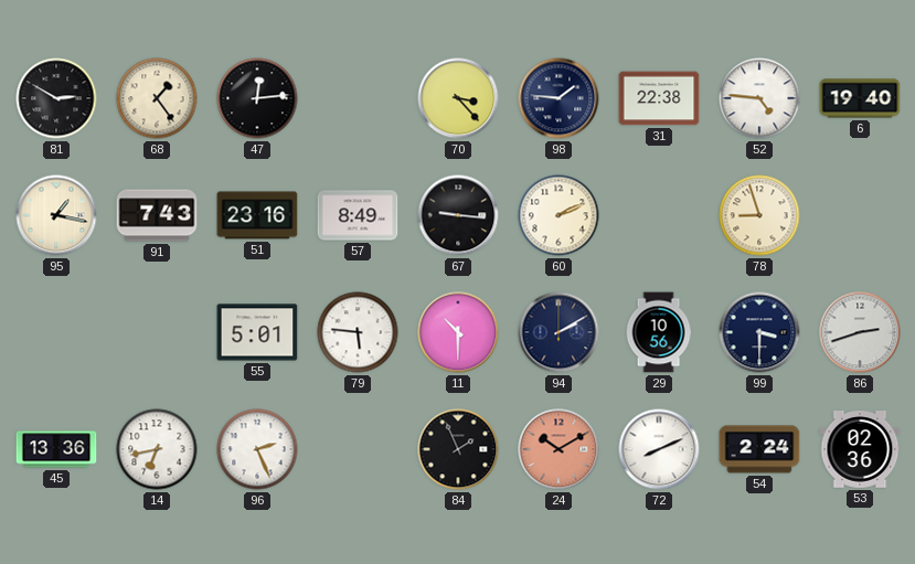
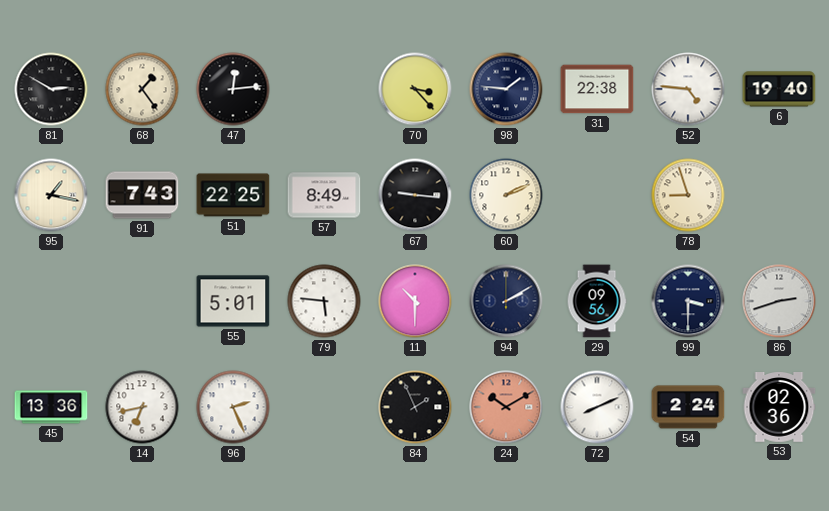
51: 23:16 -> 22:25
29: 10:56 -> 09:56
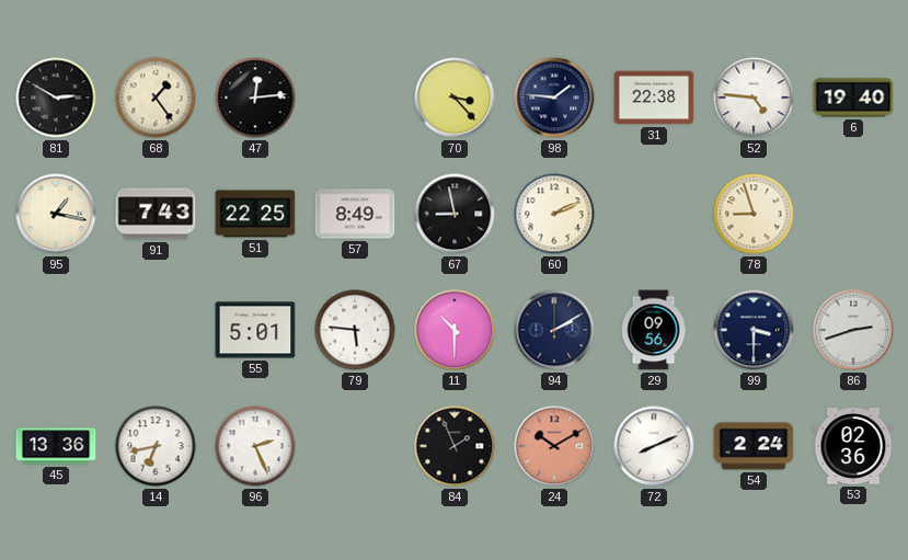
67: 9:16 -> 8:58
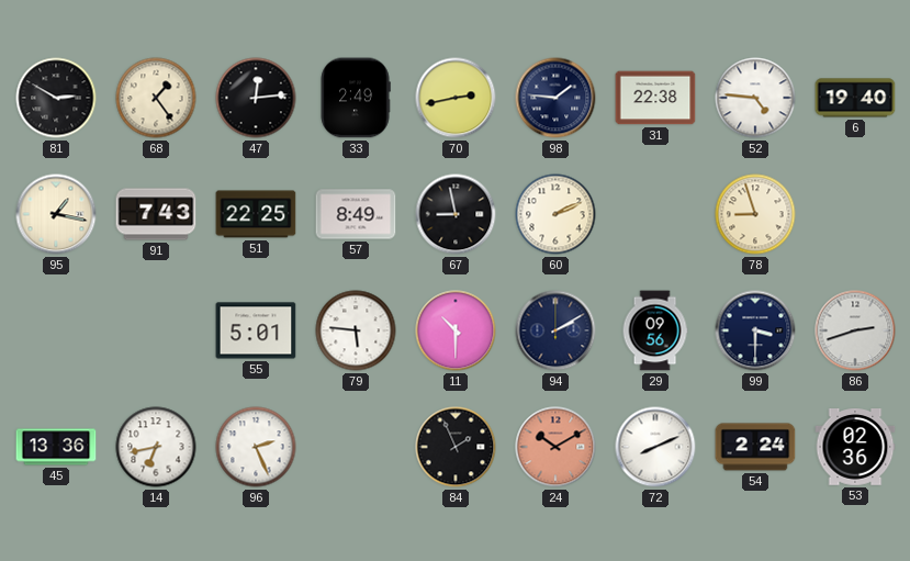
33: none -> 2:49
70: 3:23 -> 2:43
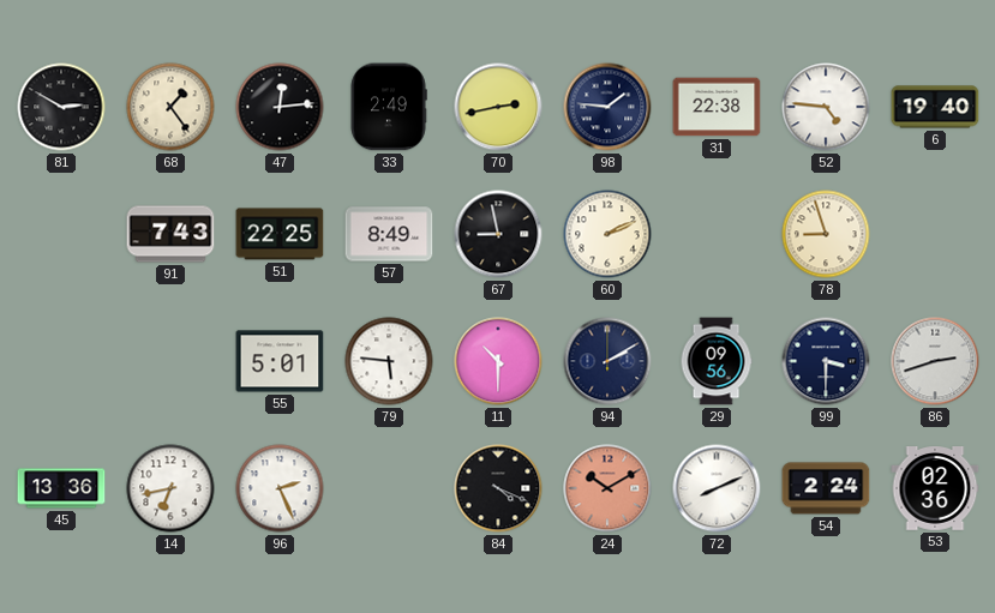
95: 1:17 -> none
84: 1:56 -> 4:19
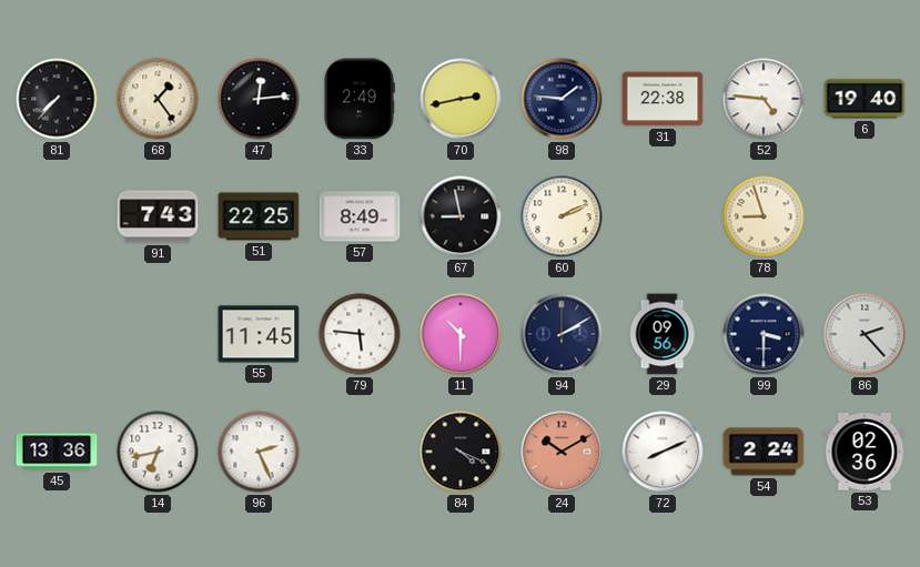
81: 2:50 -> 7:37
55: 5:01 -> 11:45
86: 2:42 -> 2:23
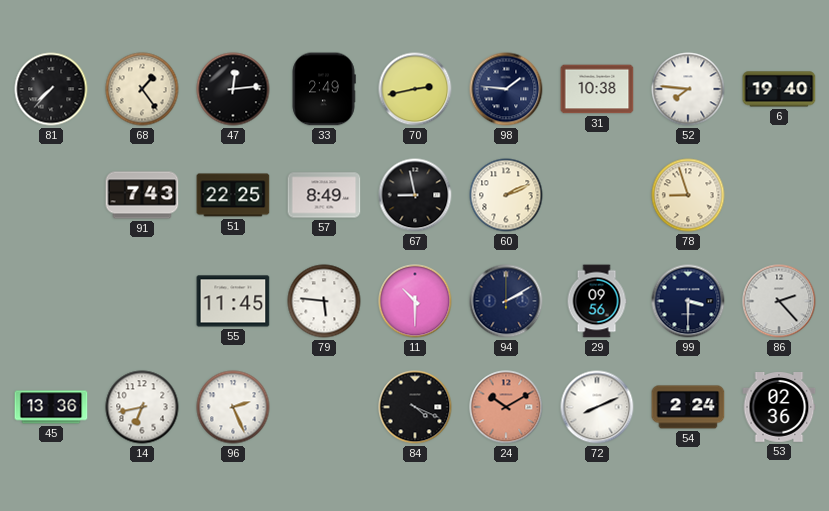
31: 22:38 -> 10:38
52: 4:46 -> 7:46
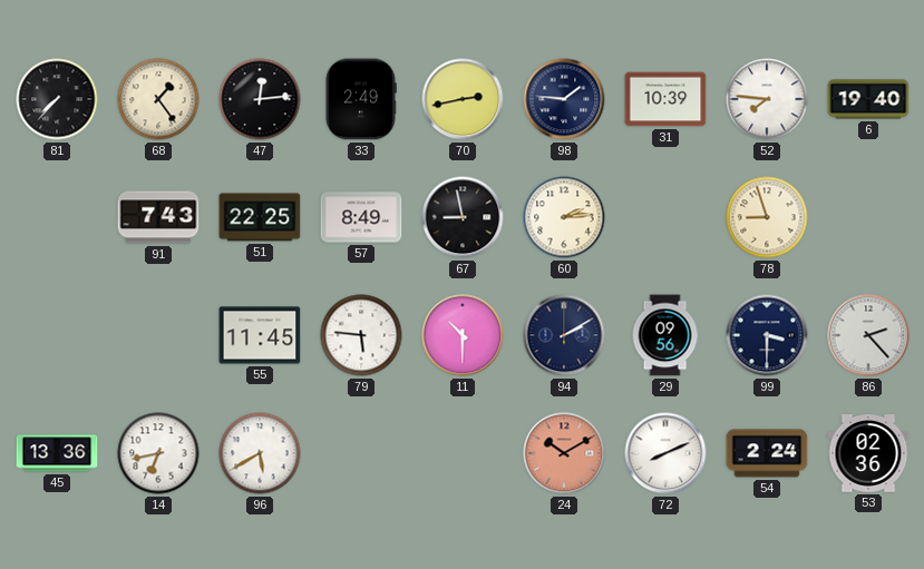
31: 10:38 -> 10:39
60: 2:11 -> 2:14
96: 2:26 -> 5:40
84: 4:19 -> none
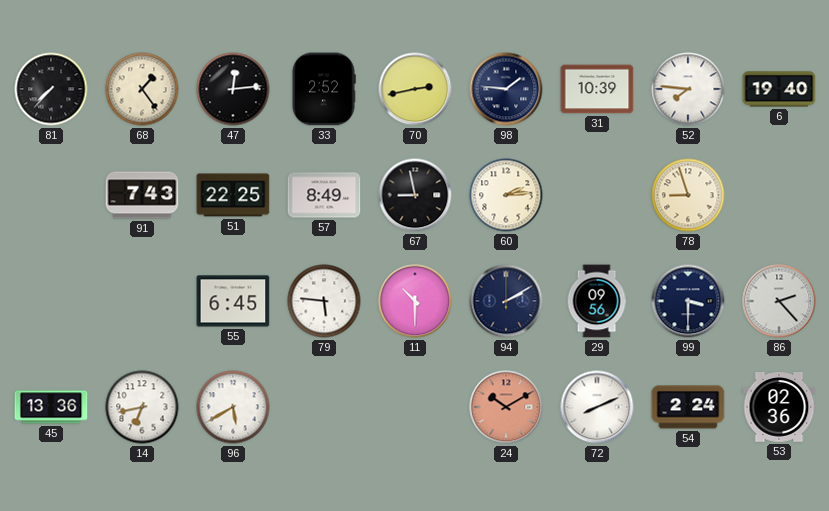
33: 2:49 -> 2:52
55: 11:45 -> 6:45
